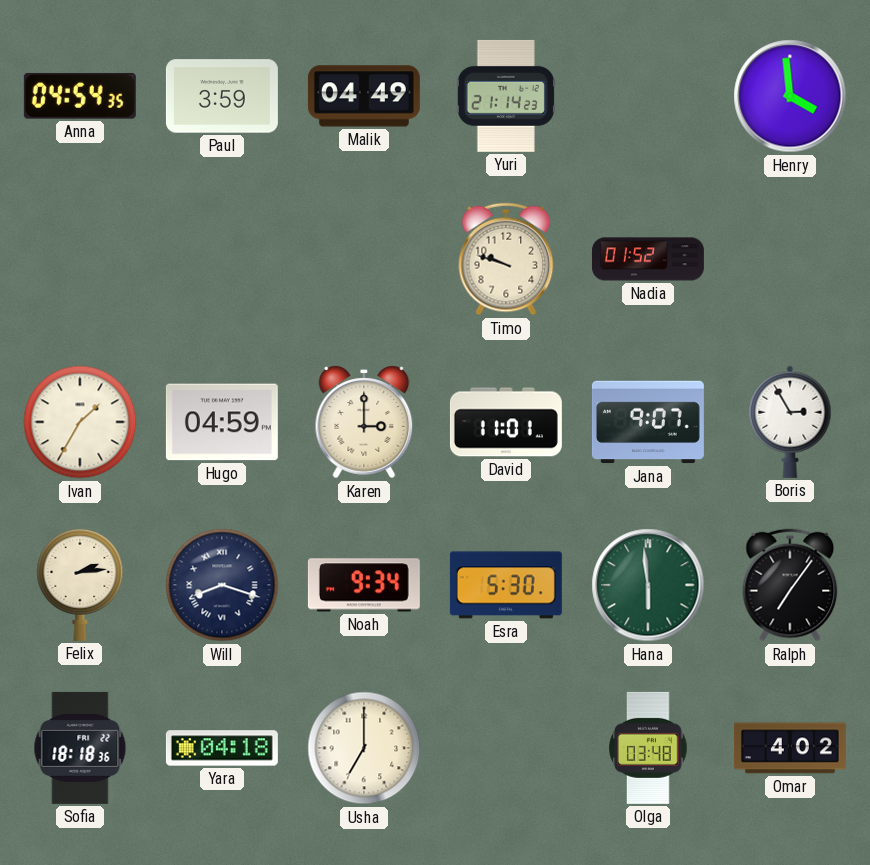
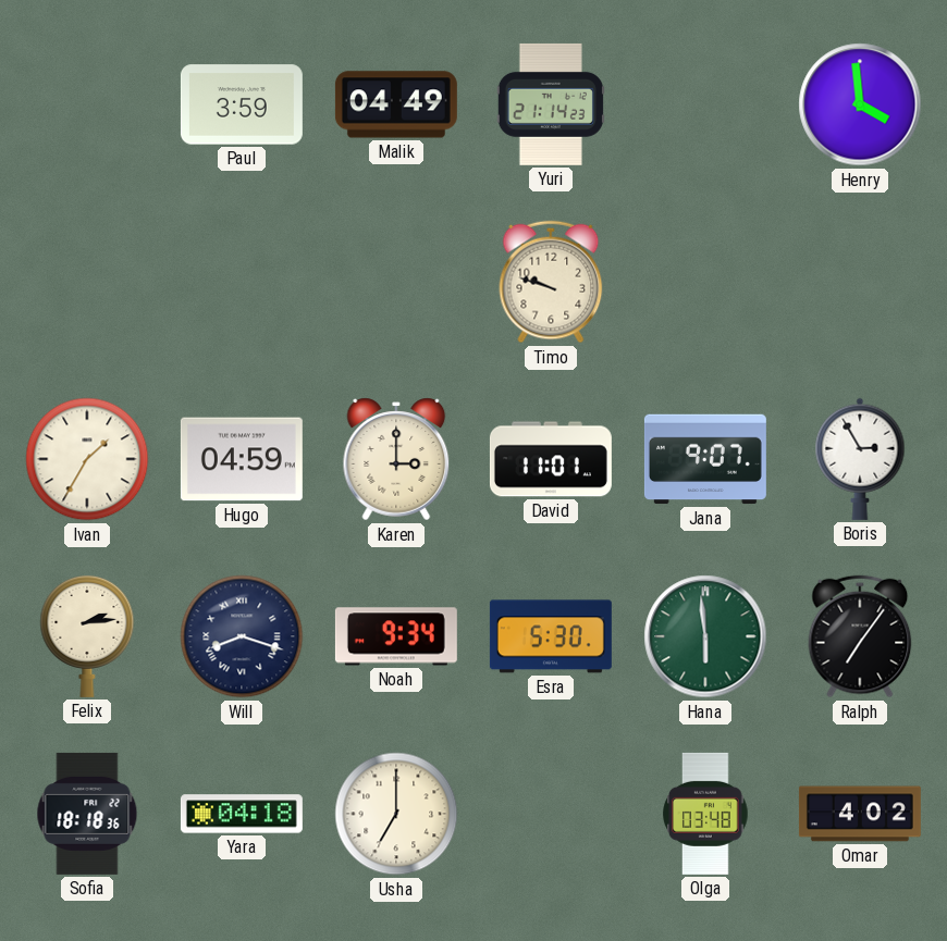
Anna: 04:54 -> none
Nadia: 01:52 -> none
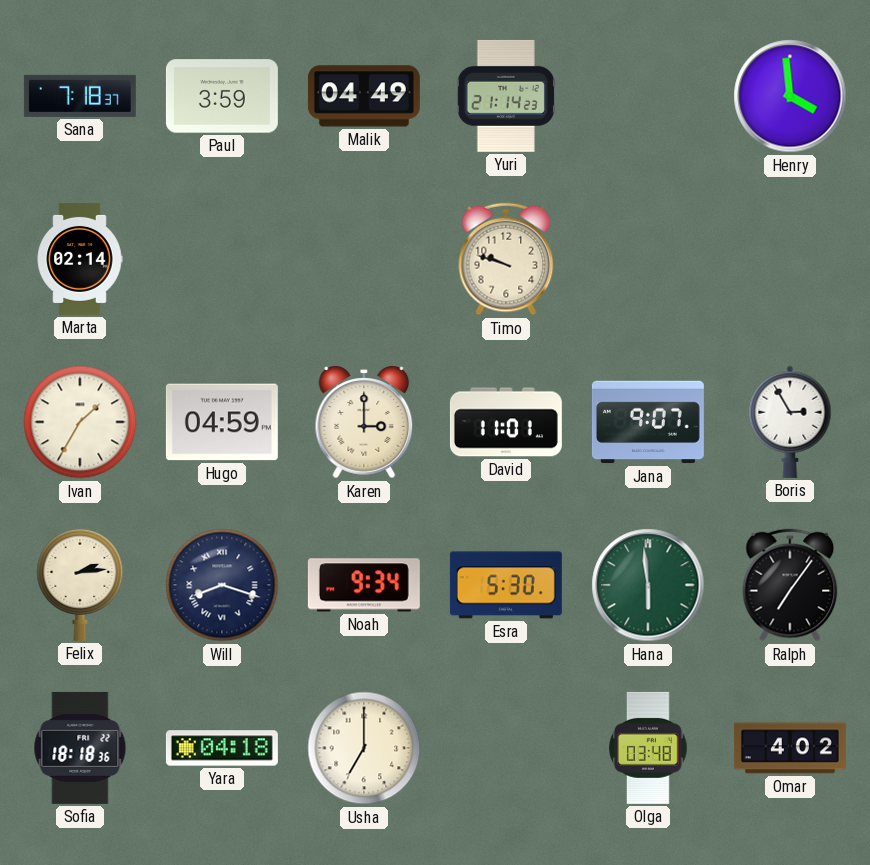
Sana: none -> 7:18
Marta: none -> 02:14
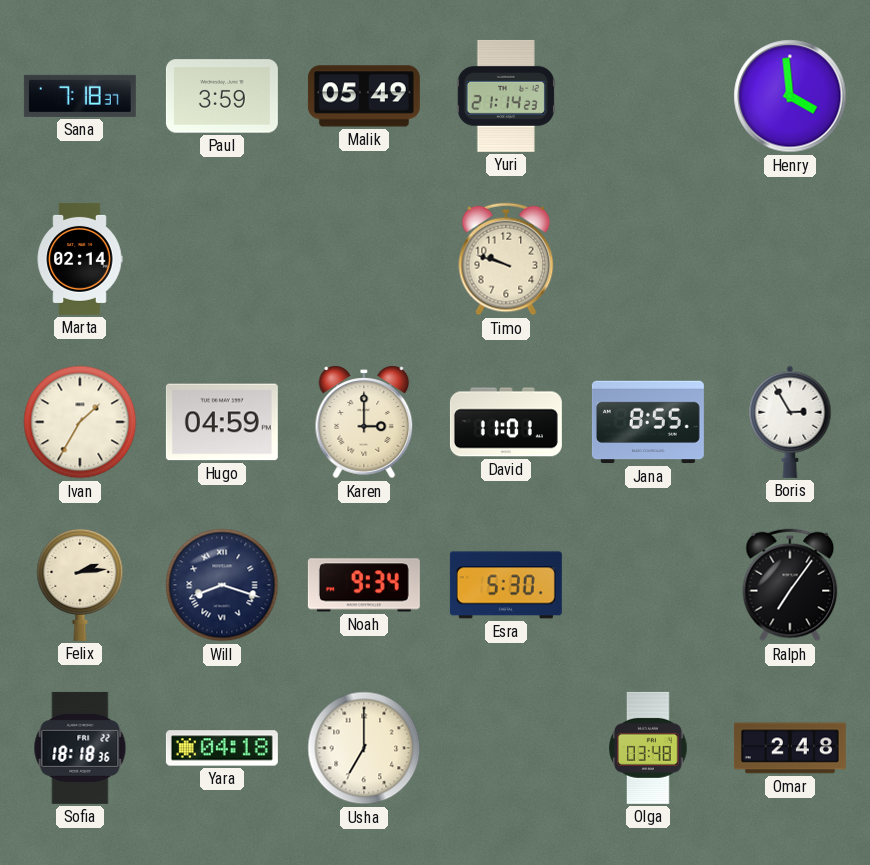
Malik: 04:49 -> 05:49
Jana: 9:07 -> 8:55
Hana: 5:59 -> none
Omar: 4:02 -> 2:48
